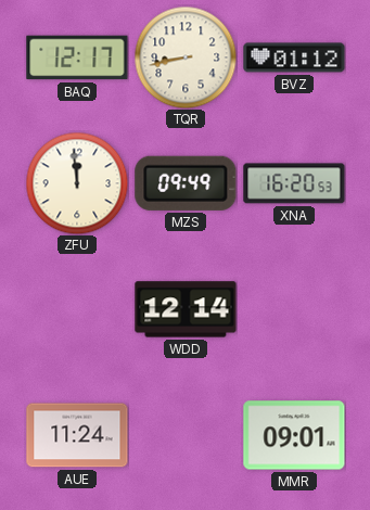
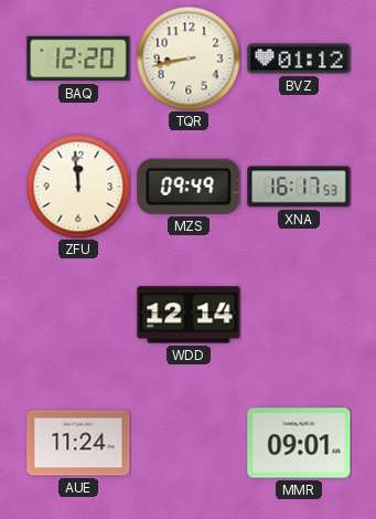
BAQ: 12:17 -> 12:20
XNA: 16:20 -> 16:17
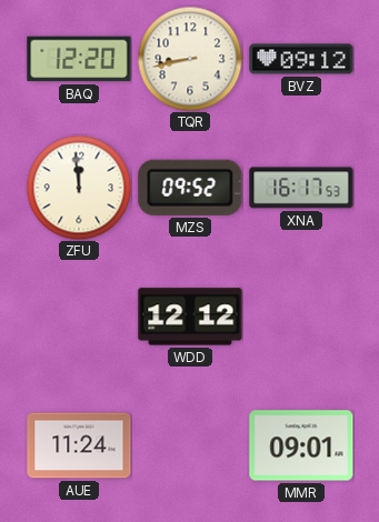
BVZ: 01:12 -> 09:12
MZS: 09:49 -> 09:52
WDD: 12:14 -> 12:12
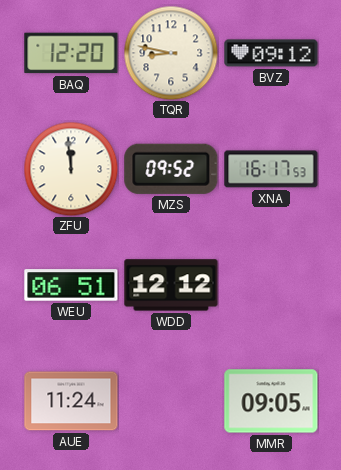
TQR: 8:43 -> 8:47
WEU: none -> 06:51
MMR: 09:01 -> 09:05
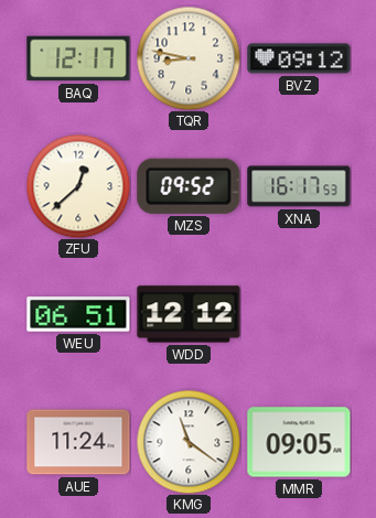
BAQ: 12:20 -> 12:17
ZFU: 11:59 -> 12:38
KMG: none -> 11:21
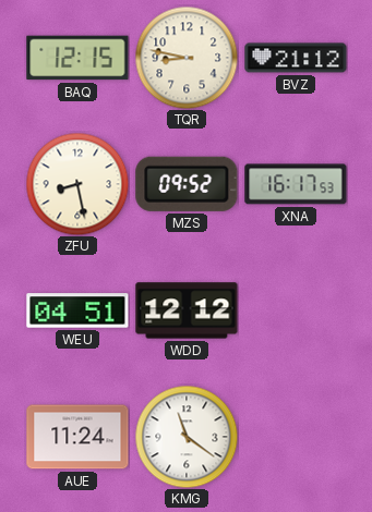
BAQ: 12:17 -> 12:15
BVZ: 09:12 -> 21:12
ZFU: 12:38 -> 8:28
WEU: 06:51 -> 04:51
MMR: 09:05 -> none
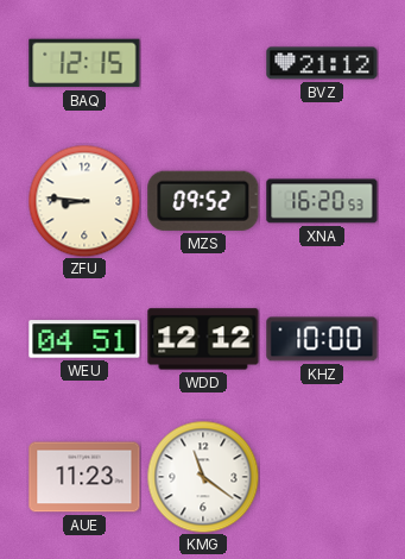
TQR: 8:47 -> none
ZFU: 8:28 -> 8:46
XNA: 16:17 -> 16:20
KHZ: none -> 10:00
AUE: 11:24 -> 11:23
